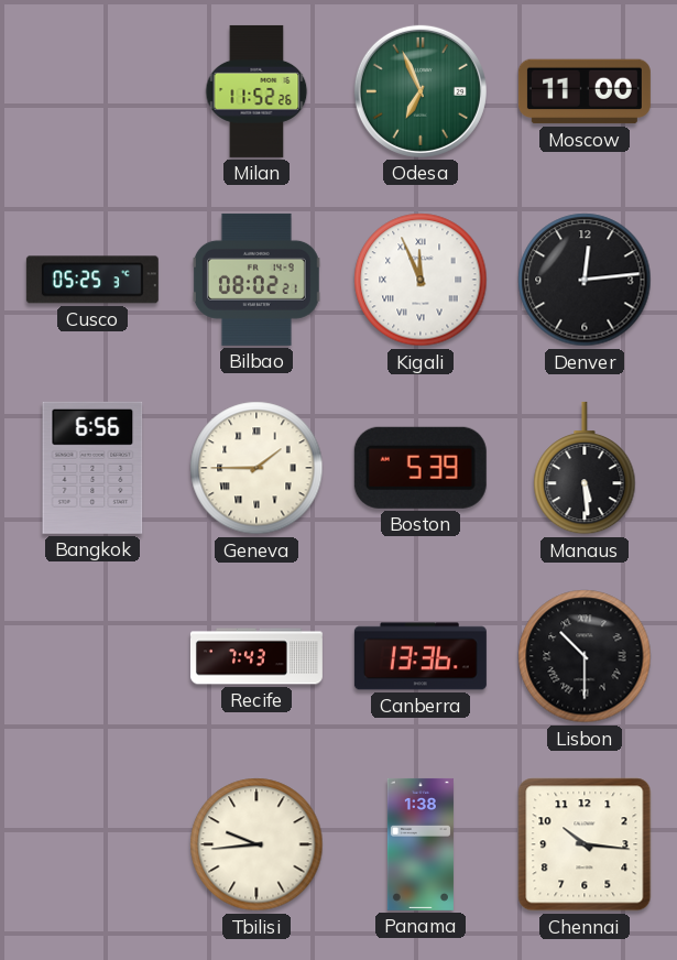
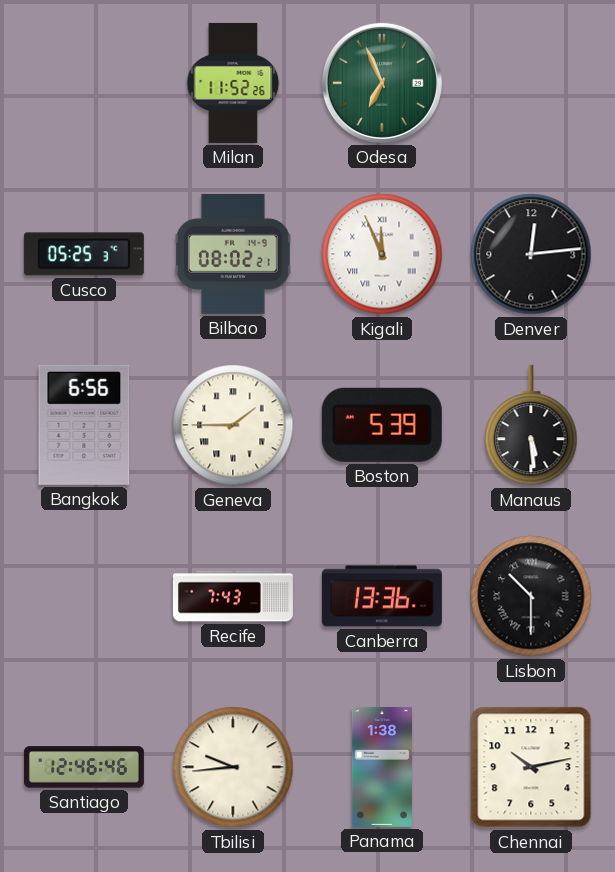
Moscow: 11:00 -> none
Santiago: none -> 12:46
Chennai: 10:16 -> 10:13
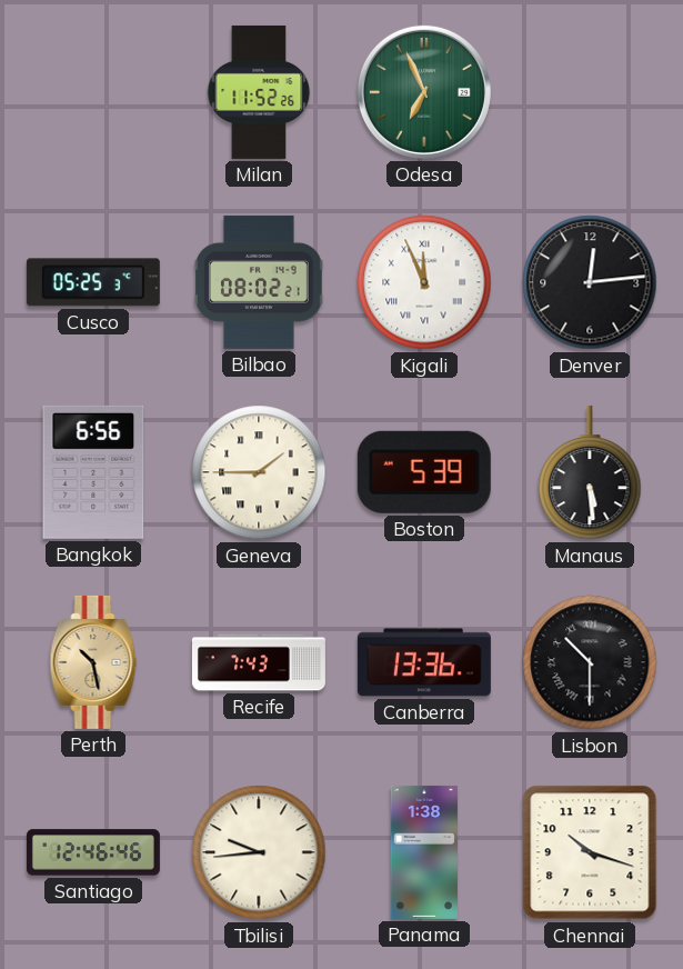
Perth: none -> 10:28
Chennai: 10:13 -> 10:18
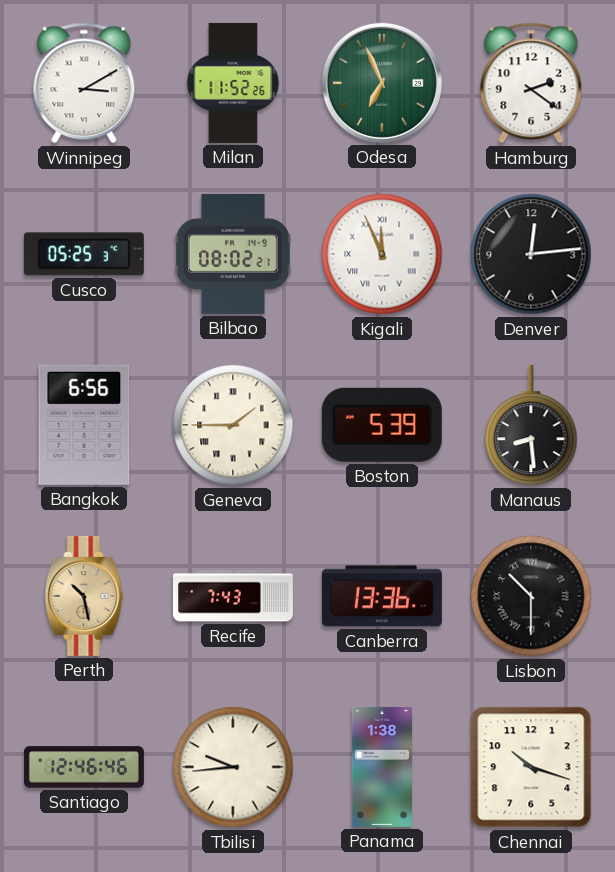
Winnipeg: none -> 3:10
Hamburg: none -> 2:21
Manaus: 5:29 -> 8:29
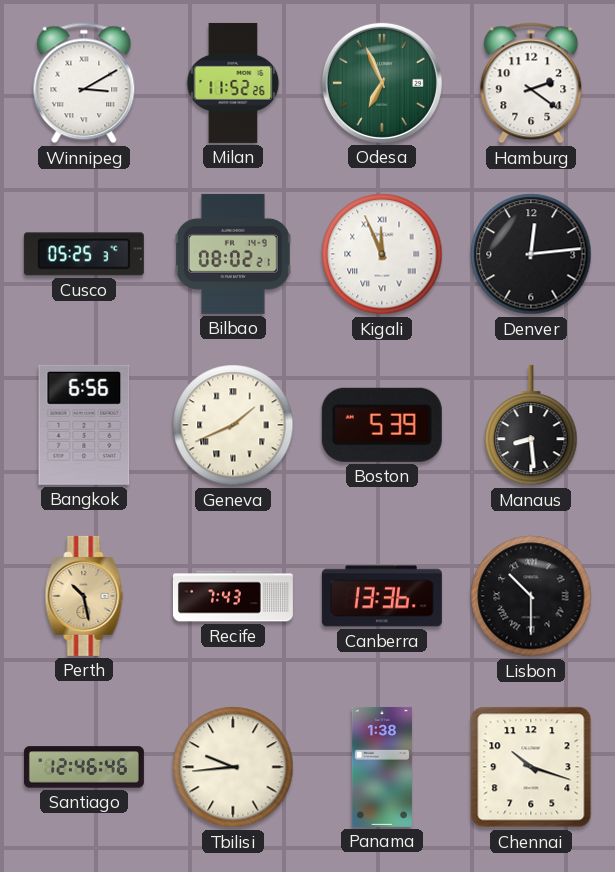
Geneva: 1:45 -> 1:41
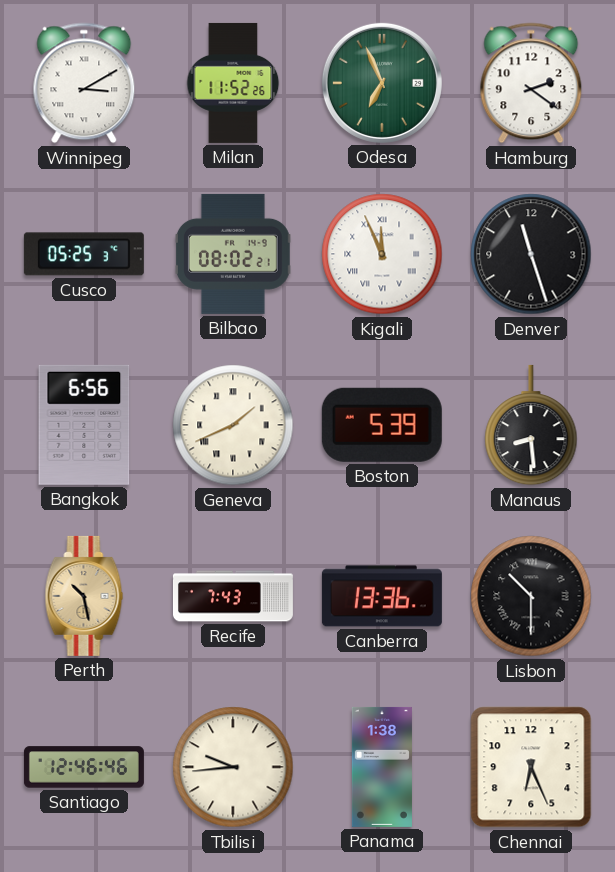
Denver: 12:14 -> 11:27
Chennai: 10:18 -> 6:26
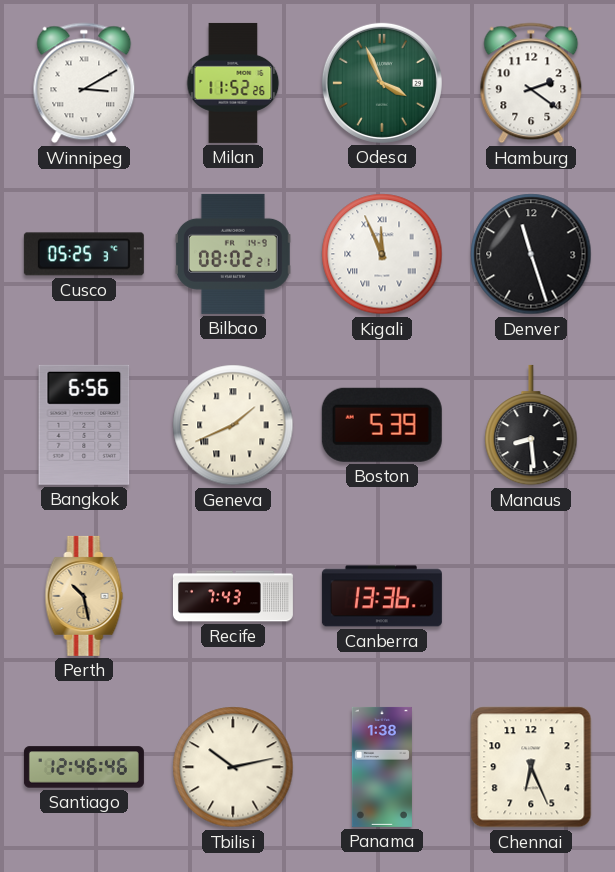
Odesa: 6:56 -> 3:56
Lisbon: 10:30 -> none
Tbilisi: 9:44 -> 10:13
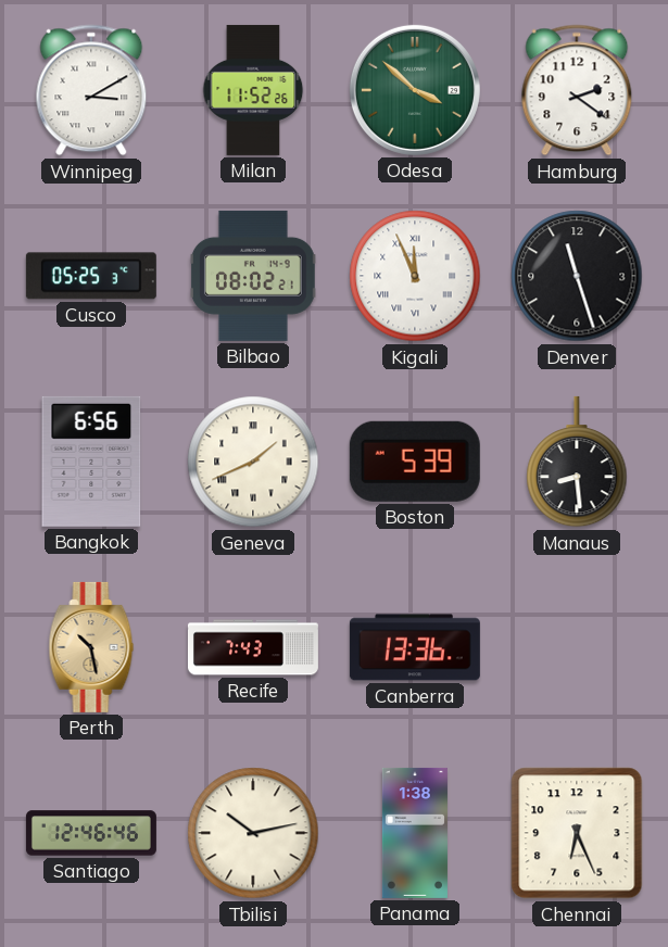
Odesa: 3:56 -> 3:52
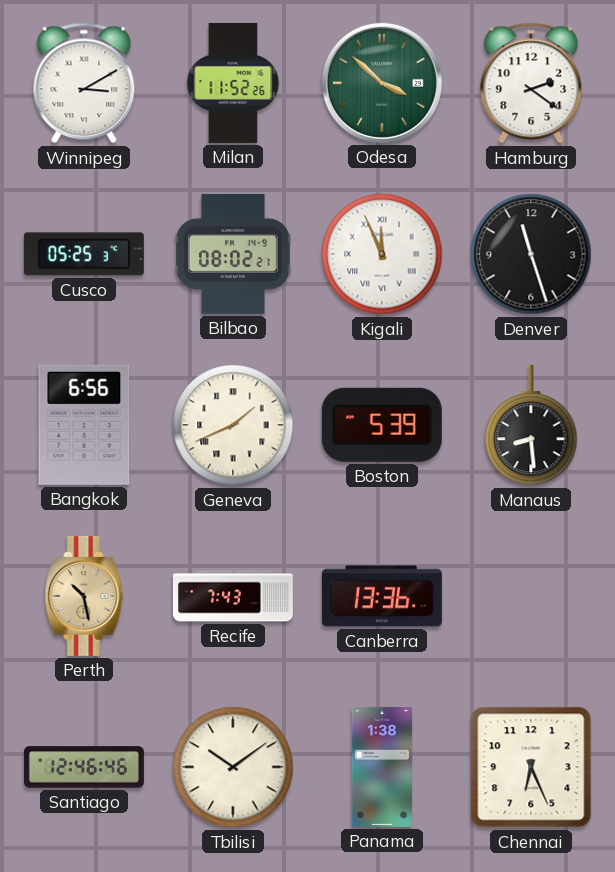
Tbilisi: 10:13 -> 10:09
